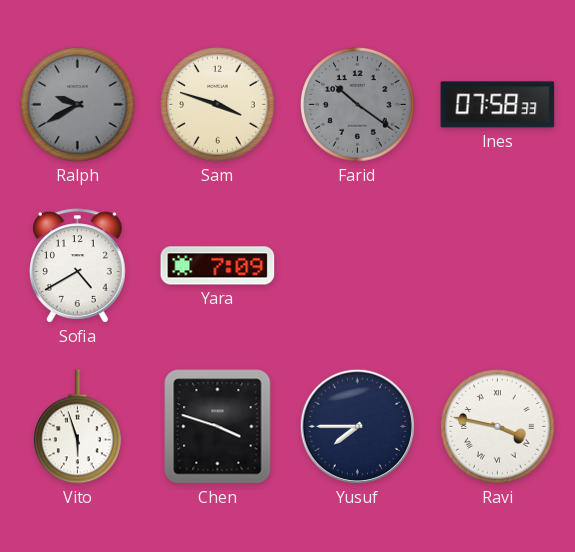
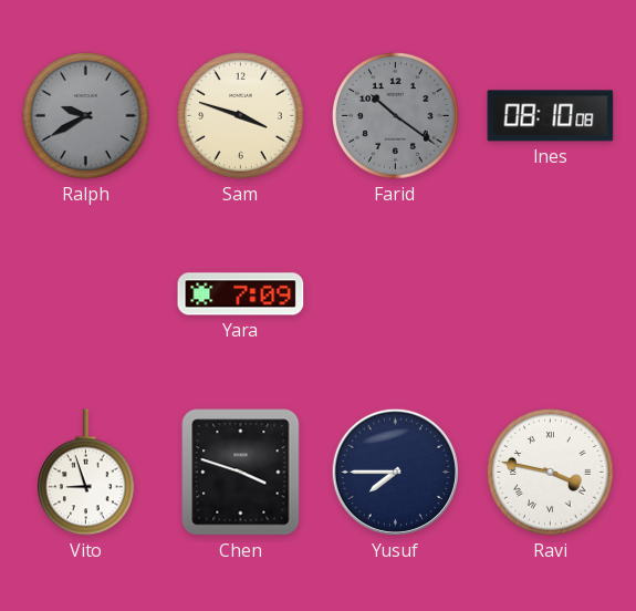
Ines: 07:58 -> 08:10
Sofia: 4:40 -> none
Vito: 5:57 -> 8:57
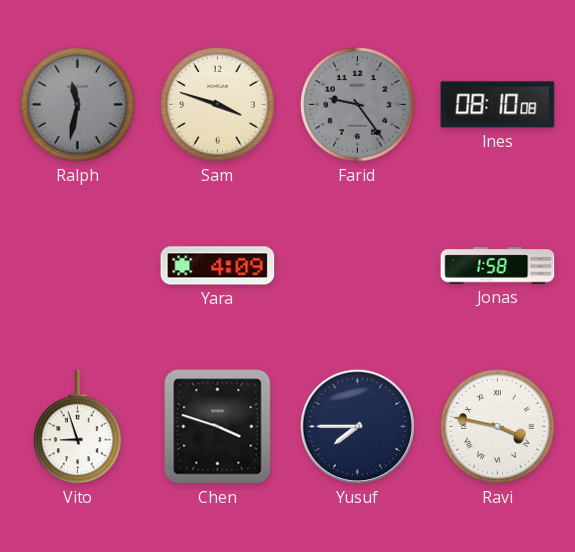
Ralph: 9:40 -> 11:32
Farid: 10:21 -> 9:24
Yara: 7:09 -> 4:09
Jonas: none -> 1:58
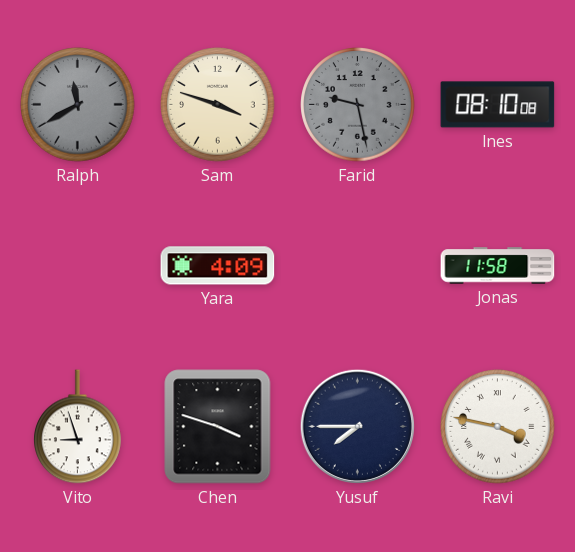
Ralph: 11:32 -> 11:40
Farid: 9:24 -> 9:28
Jonas: 1:58 -> 11:58
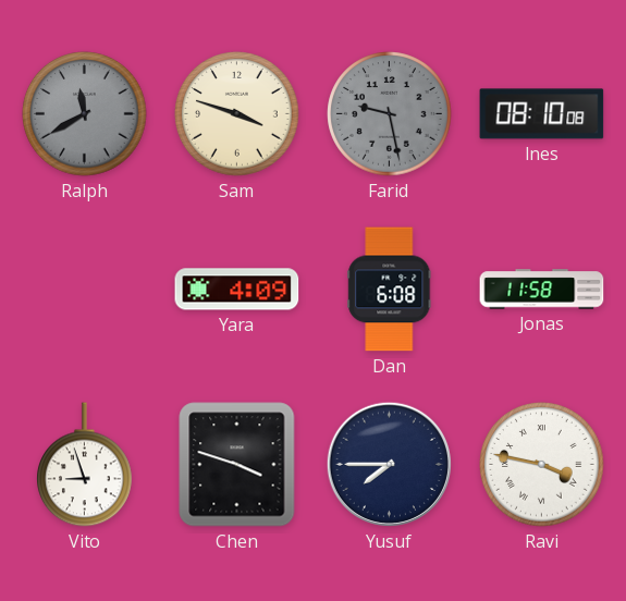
Dan: none -> 6:08
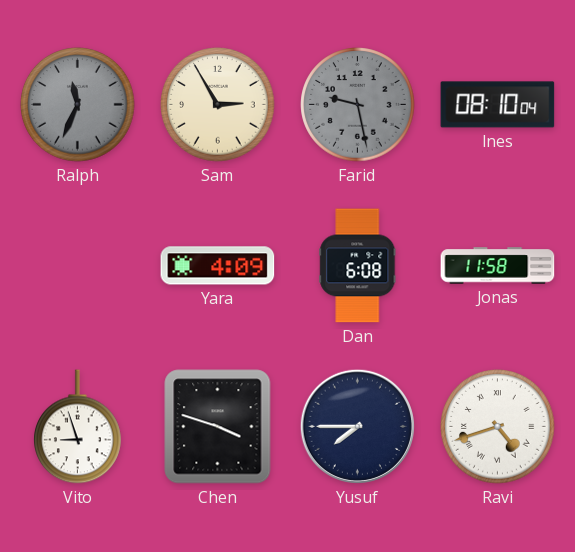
Ralph: 11:40 -> 11:34
Sam: 3:48 -> 2:55
Ines: 08:10:08 -> 08:10:04
Ravi: 3:47 -> 4:42
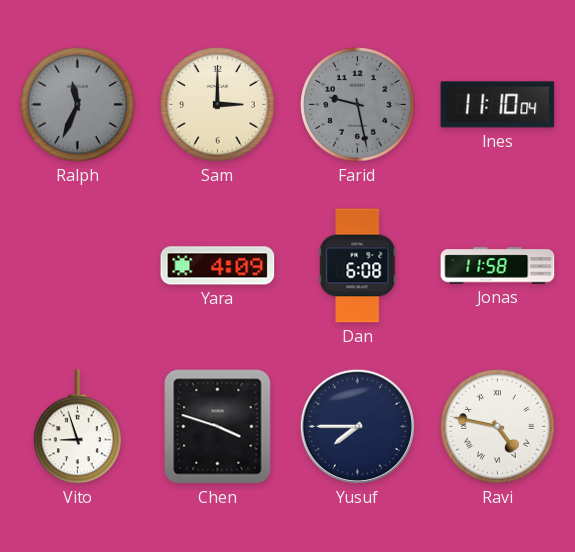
Sam: 2:55 -> 3:00
Ines: 08:10 -> 11:10
Ravi: 4:42 -> 4:47
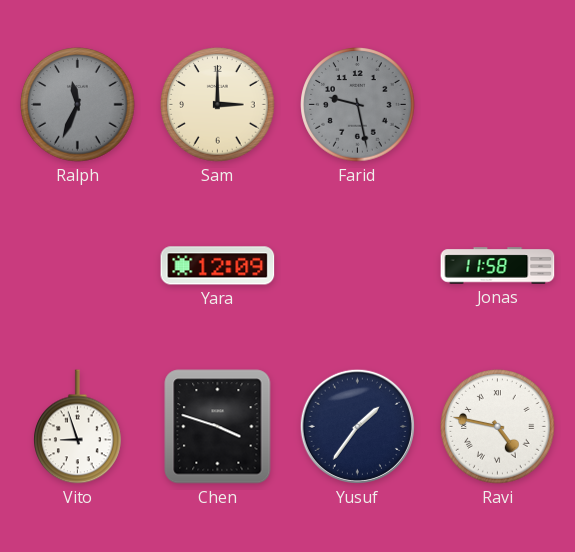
Ines: 11:10 -> none
Yara: 4:09 -> 12:09
Dan: 6:08 -> none
Yusuf: 7:45 -> 1:36
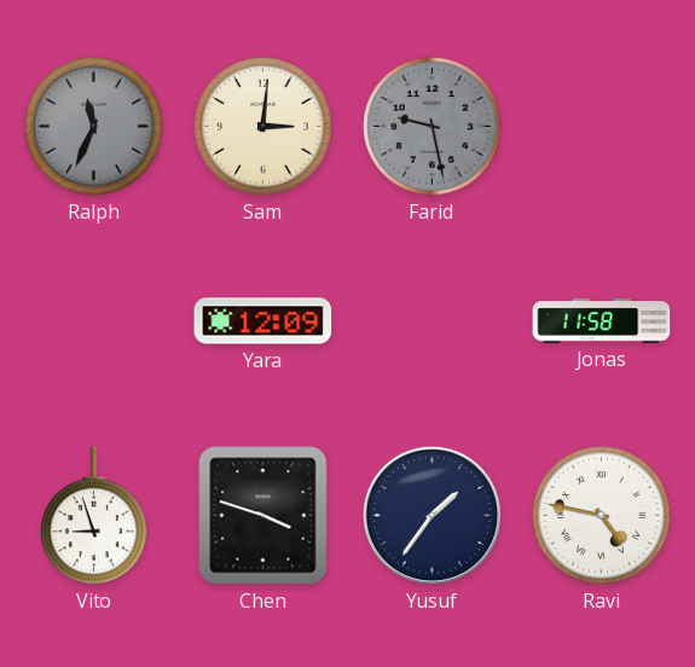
Sam: 3:00 -> 3:01
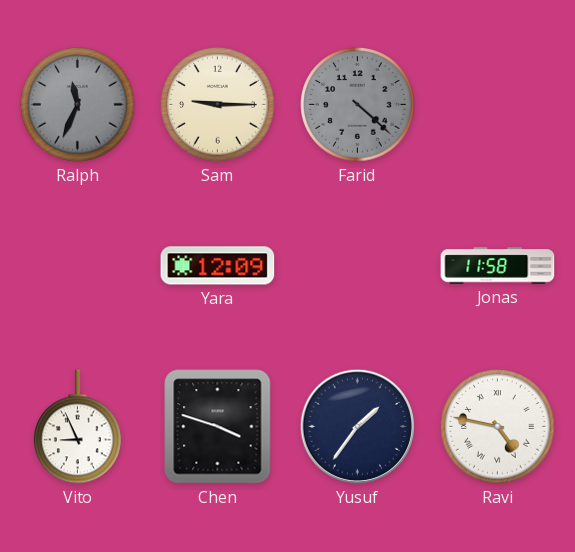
Sam: 3:01 -> 9:15
Farid: 9:28 -> 4:22
Vito: 8:57 -> 8:56
